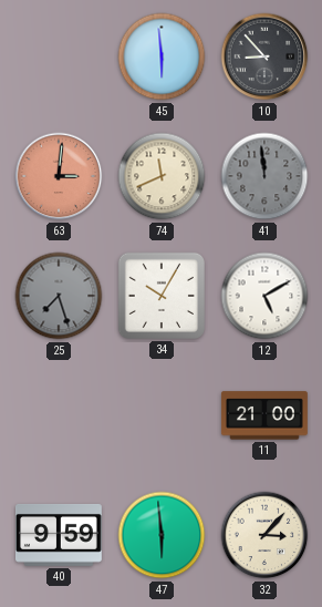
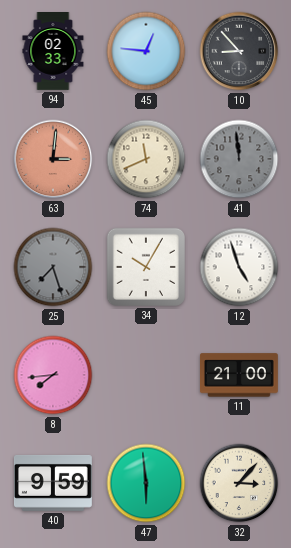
94: none -> 02:33
45: 5:59 -> 12:46
12: 5:10 -> 4:57
8: none -> 7:44
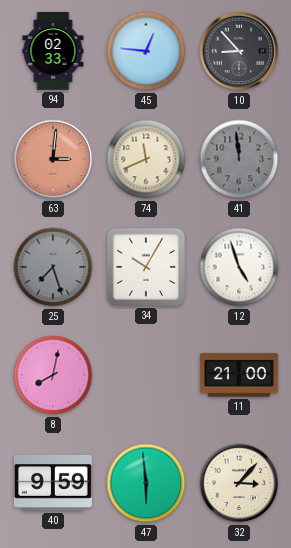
8: 7:44 -> 8:02
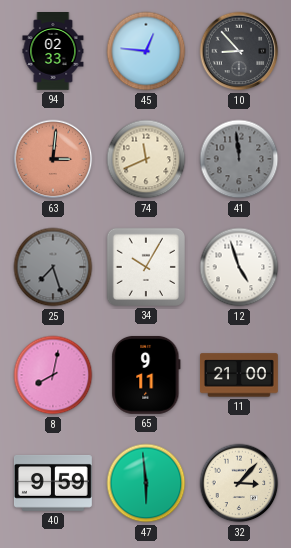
65: none -> 9:11
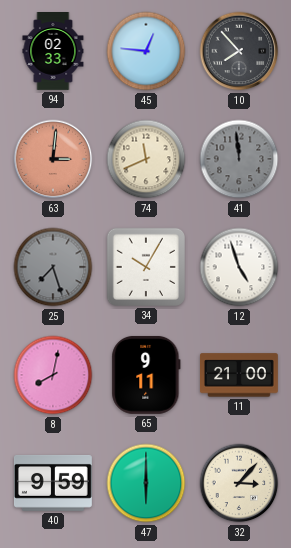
10: 8:53 -> 7:53
47: 5:59 -> 6:00
